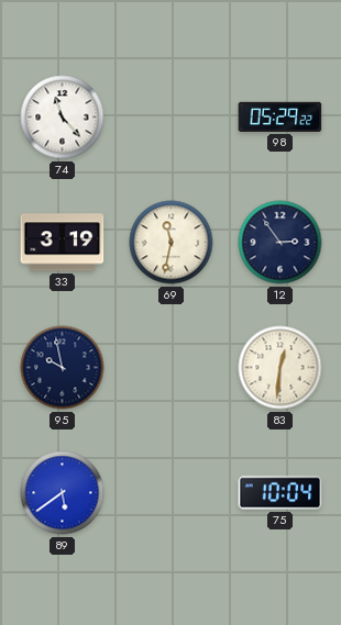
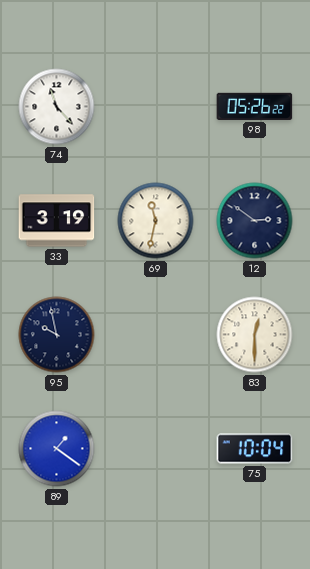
98: 05:29 -> 05:26
12: 2:54 -> 2:51
83: 12:31 -> 12:30
89: 5:39 -> 1:21
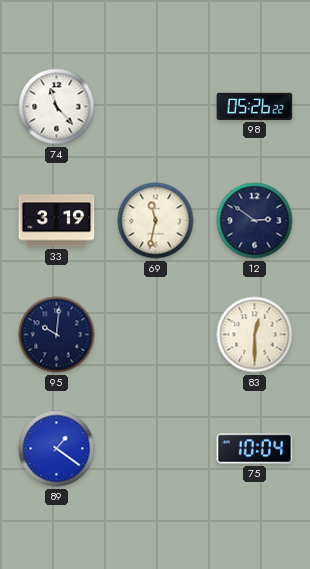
95: 9:58 -> 10:01
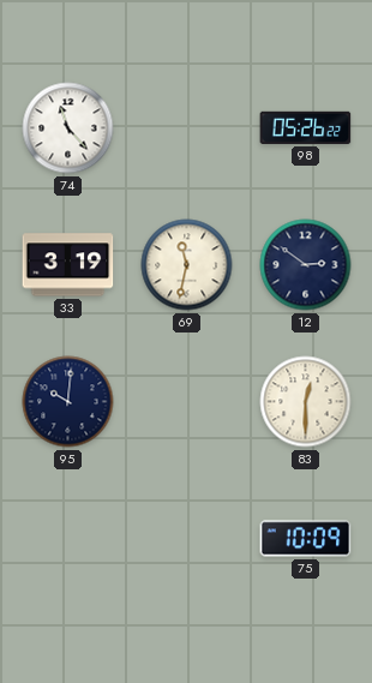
89: 1:21 -> none
75: 10:04 -> 10:09
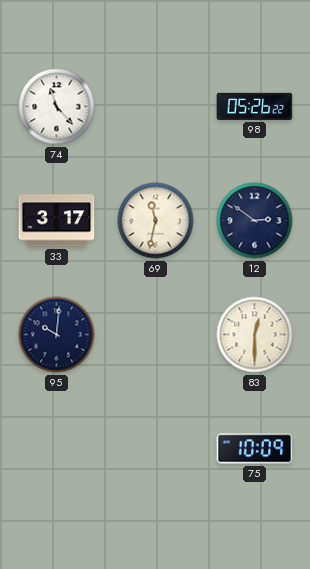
33: 3:19 -> 3:17
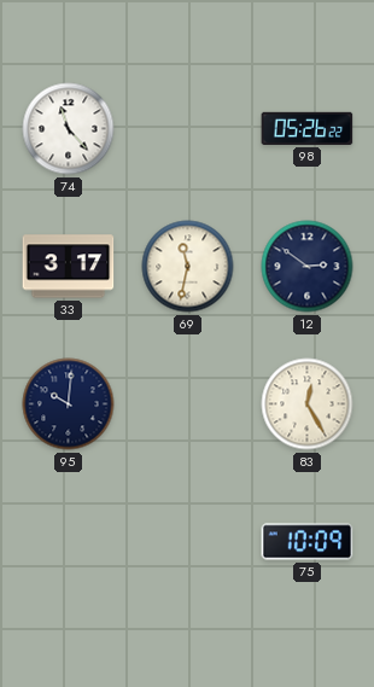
83: 12:30 -> 12:25
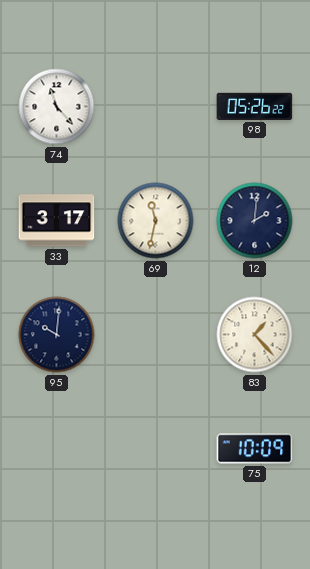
12: 2:51 -> 2:01
83: 12:25 -> 1:23
